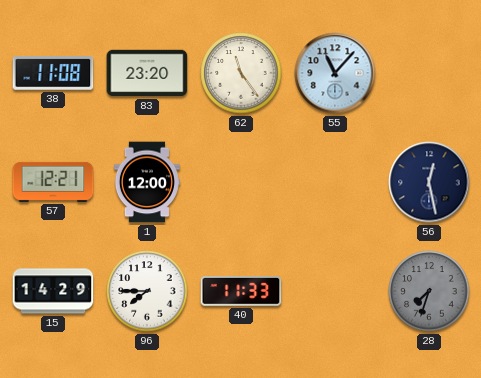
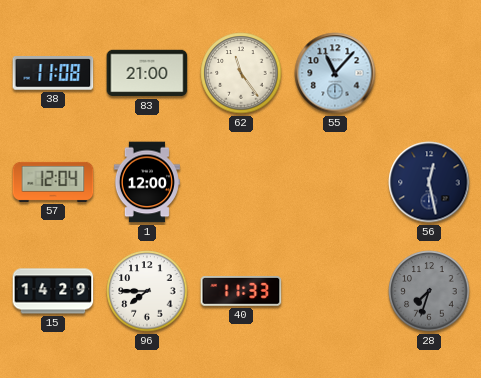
83: 23:20 -> 21:00
57: 12:21 -> 12:04
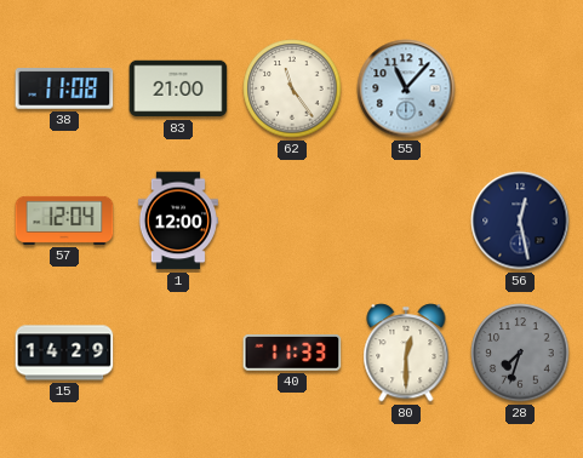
96: 7:45 -> none
80: none -> 12:30
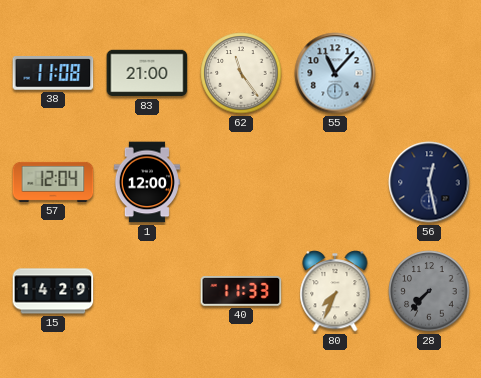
80: 12:30 -> 7:34
28: 7:33 -> 7:37
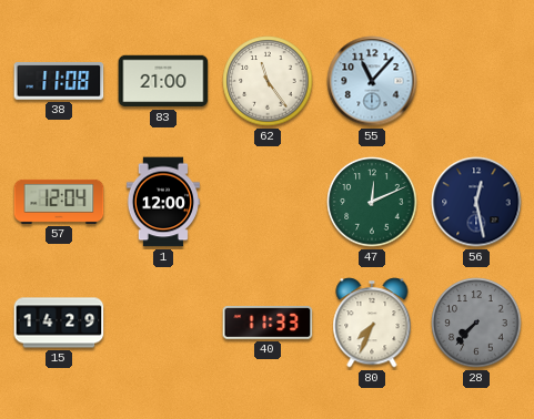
47: none -> 12:11
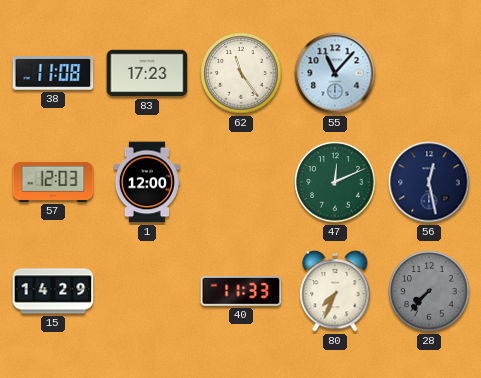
83: 21:00 -> 17:23
57: 12:04 -> 12:03
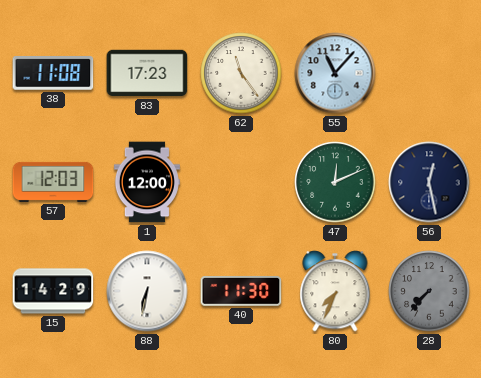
88: none -> 6:32
40: 11:33 -> 11:30
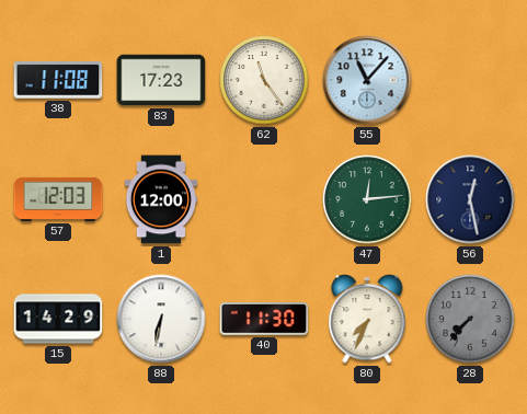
47: 12:11 -> 12:14
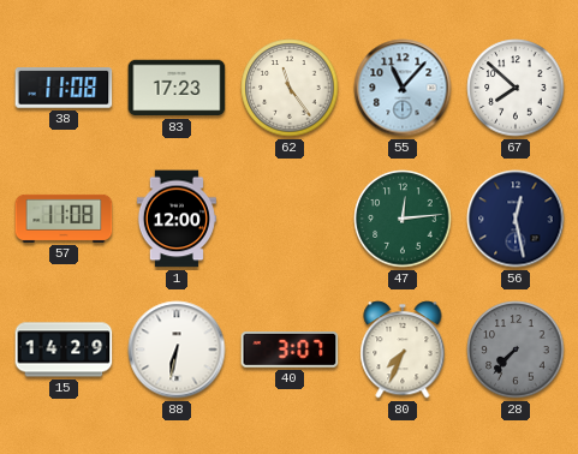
67: none -> 7:52
57: 12:03 -> 11:08
40: 11:30 -> 3:07
